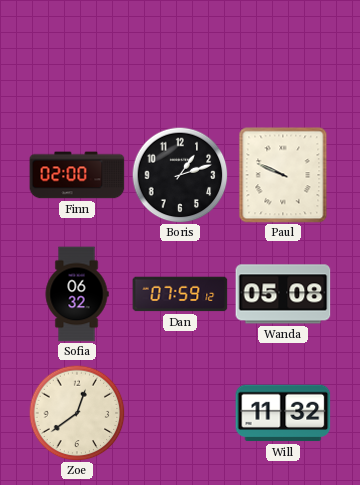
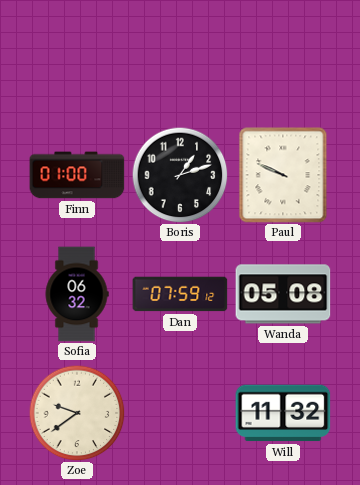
Finn: 02:00 -> 01:00
Zoe: 12:39 -> 9:39
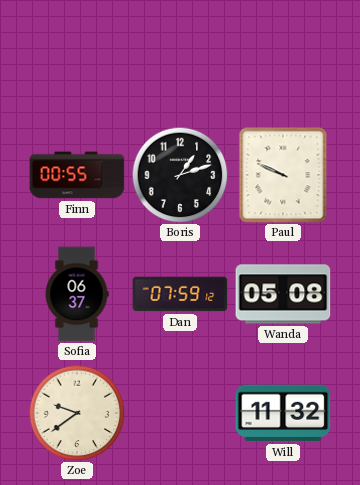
Finn: 01:00 -> 00:55
Sofia: 06:32 -> 06:37
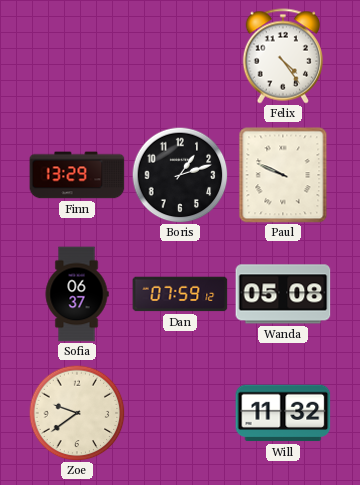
Felix: none -> 4:24
Finn: 00:55 -> 13:29
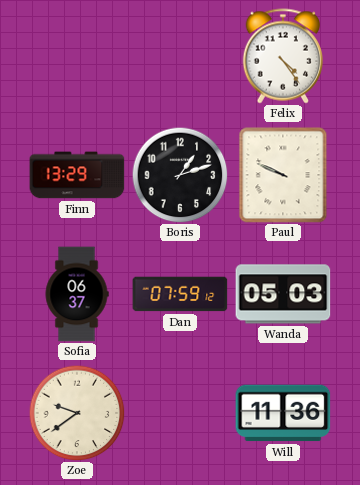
Wanda: 05:08 -> 05:03
Will: 11:32 -> 11:36
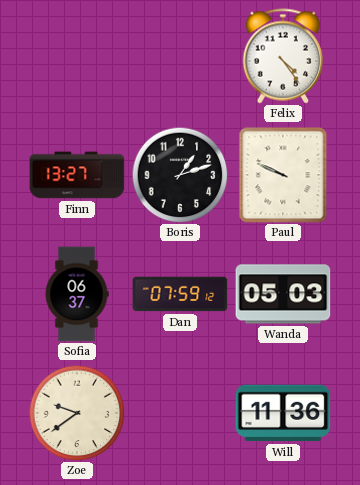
Finn: 13:29 -> 13:27
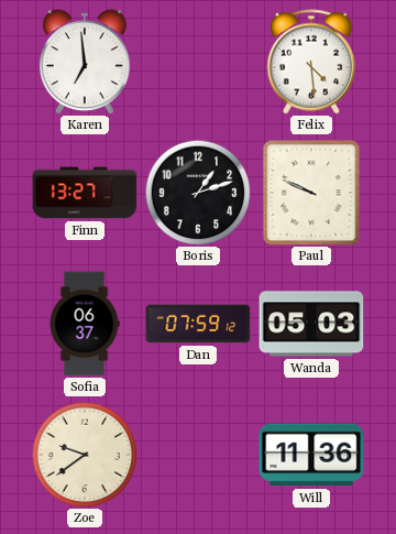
Karen: none -> 6:59
Felix: 4:24 -> 4:29
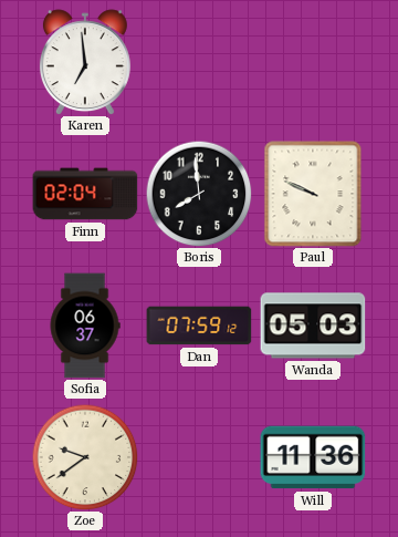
Felix: 4:29 -> none
Finn: 13:27 -> 02:04
Boris: 1:12 -> 7:59
